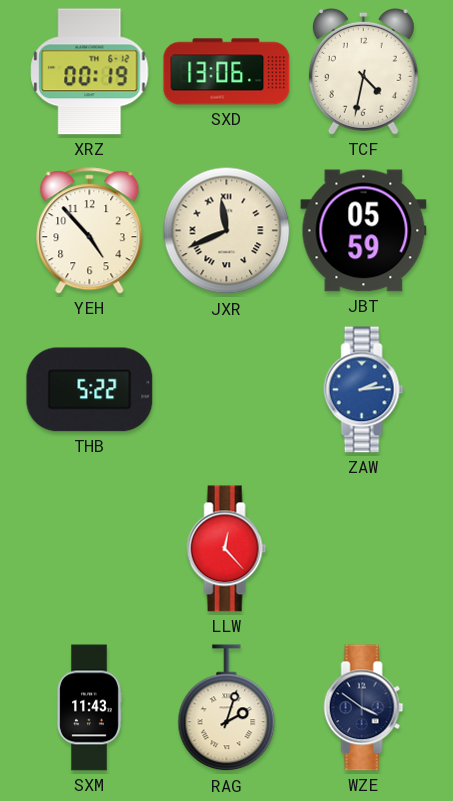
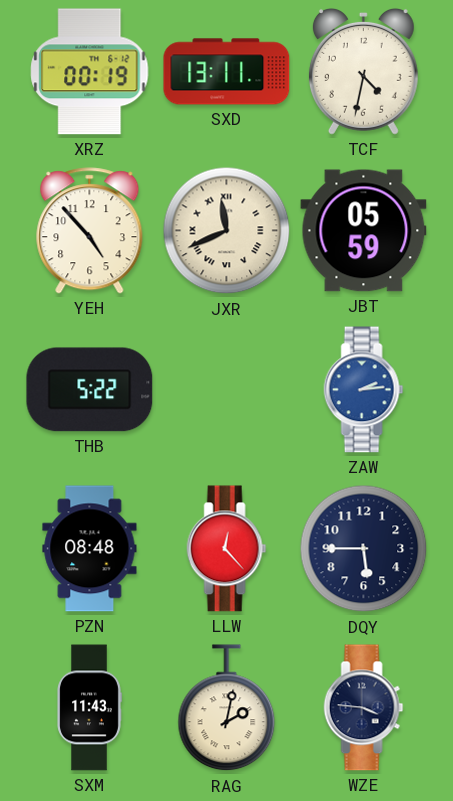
SXD: 13:06 -> 13:11
PZN: none -> 08:48
DQY: none -> 5:45
RAG: 2:03 -> 2:02
WZE: 3:51 -> 3:46
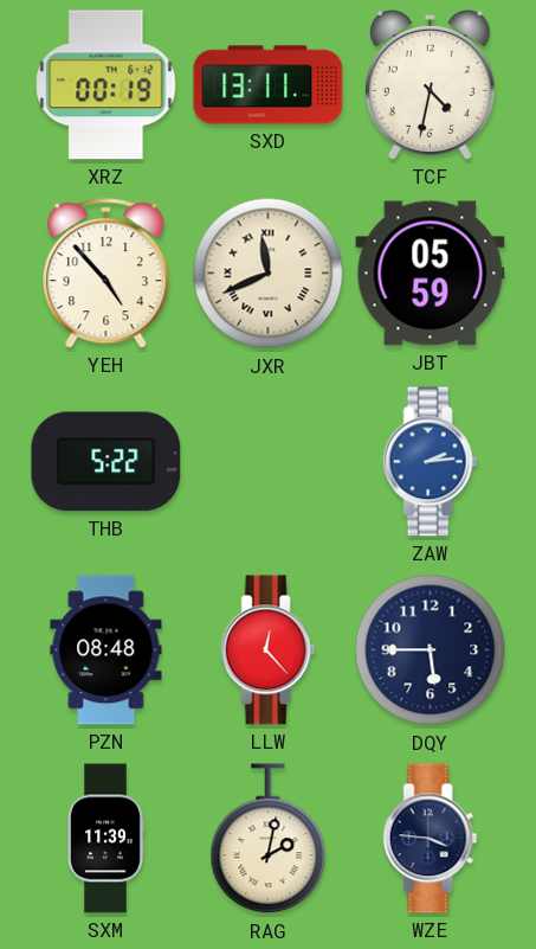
SXM: 11:43 -> 11:39
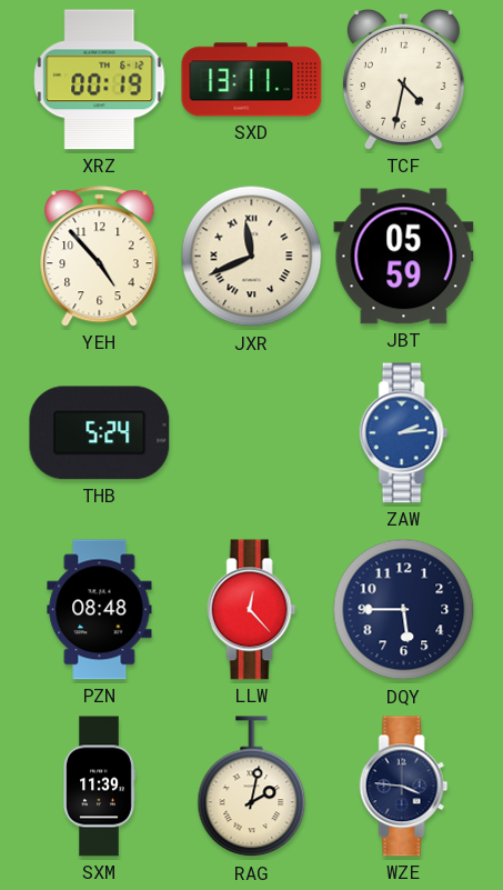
THB: 5:22 -> 5:24
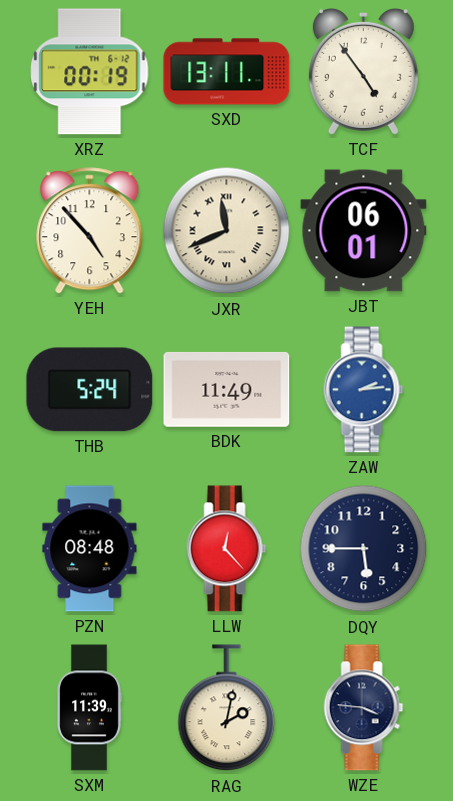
TCF: 4:32 -> 4:54
JBT: 05:59 -> 06:01
BDK: none -> 11:49
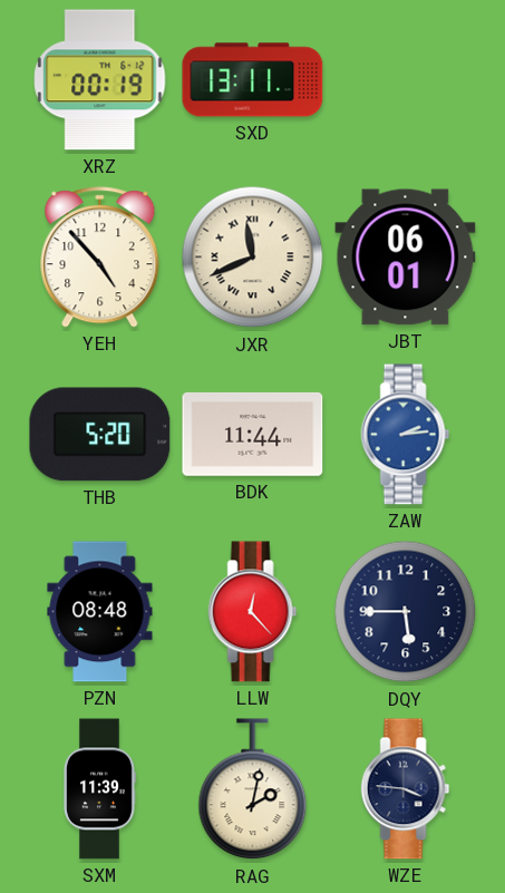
TCF: 4:54 -> none
THB: 5:24 -> 5:20
BDK: 11:49 -> 11:44
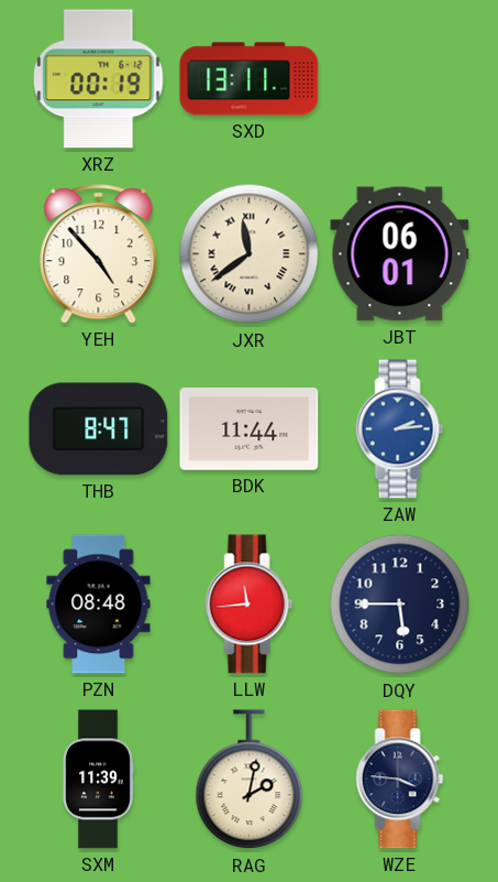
JXR: 11:41 -> 11:39
THB: 5:20 -> 8:47
LLW: 12:23 -> 11:44
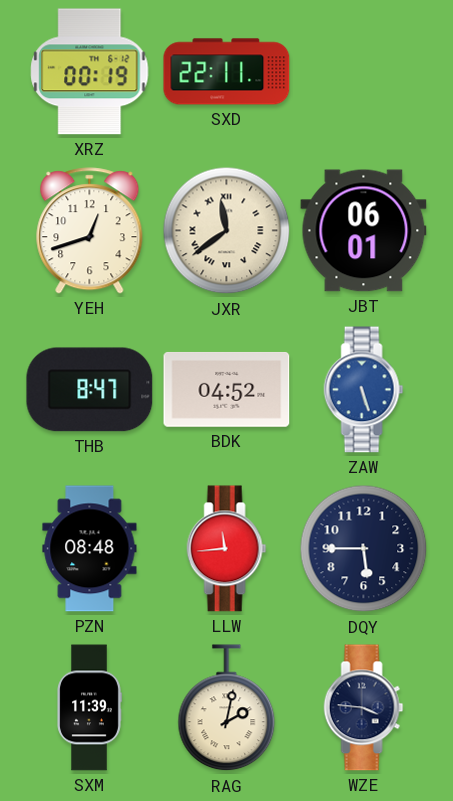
SXD: 13:11 -> 22:11
YEH: 4:53 -> 12:42
BDK: 11:44 -> 04:52
ZAW: 2:14 -> 5:27
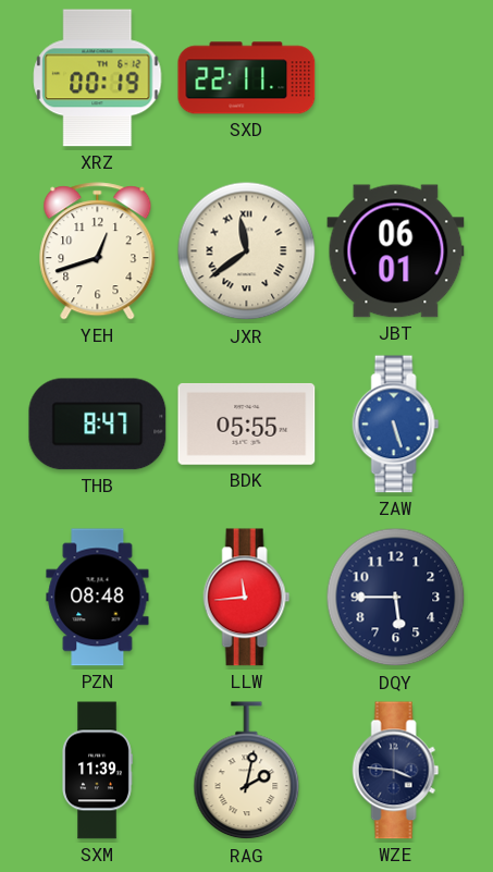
BDK: 04:52 -> 05:55
